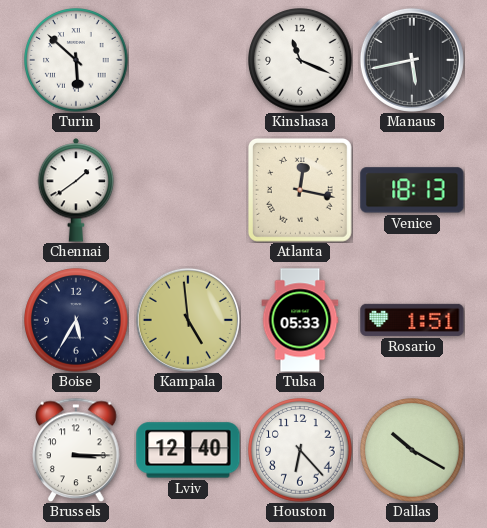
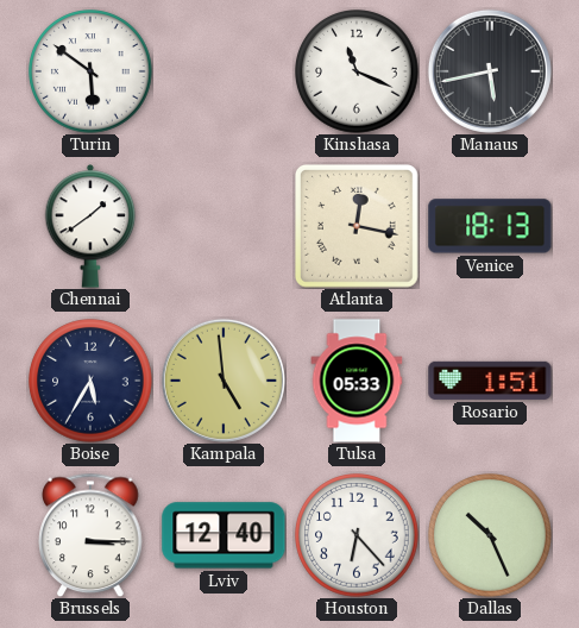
Turin: 5:52 -> 5:51
Dallas: 10:20 -> 10:26
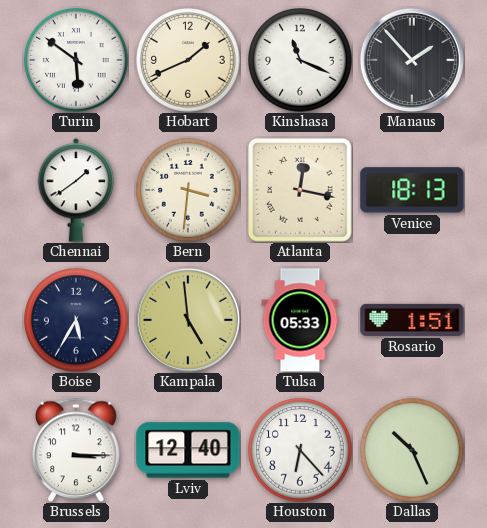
Hobart: none -> 1:41
Manaus: 5:43 -> 1:53
Bern: none -> 3:31
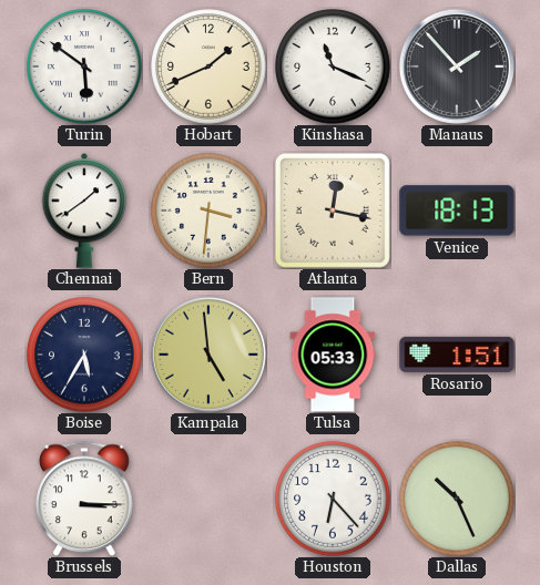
Lviv: 12:40 -> none
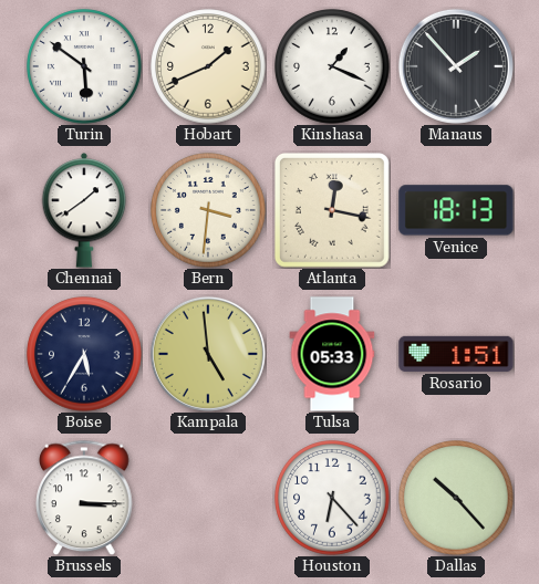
Kinshasa: 11:19 -> 1:19
Dallas: 10:26 -> 10:23
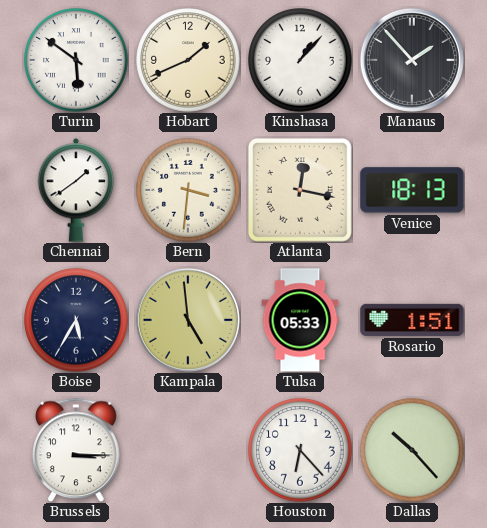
Kinshasa: 1:19 -> 1:07
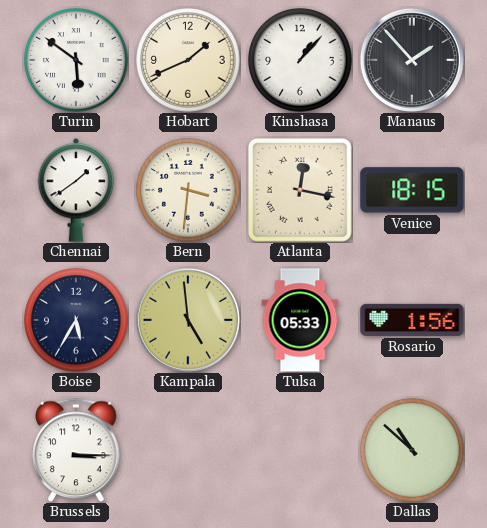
Venice: 18:13 -> 18:15
Rosario: 1:51 -> 1:56
Houston: 6:23 -> none
Dallas: 10:23 -> 10:52
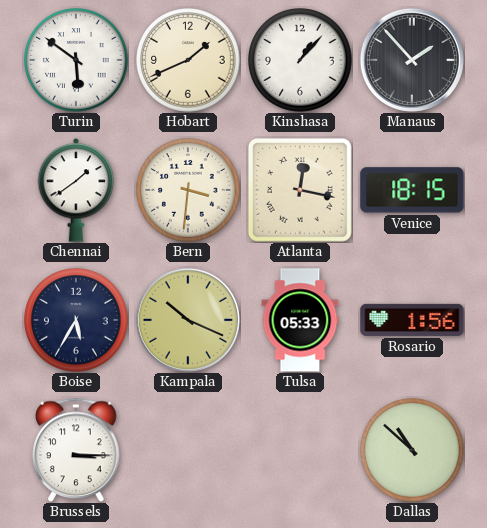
Kampala: 4:59 -> 10:19
